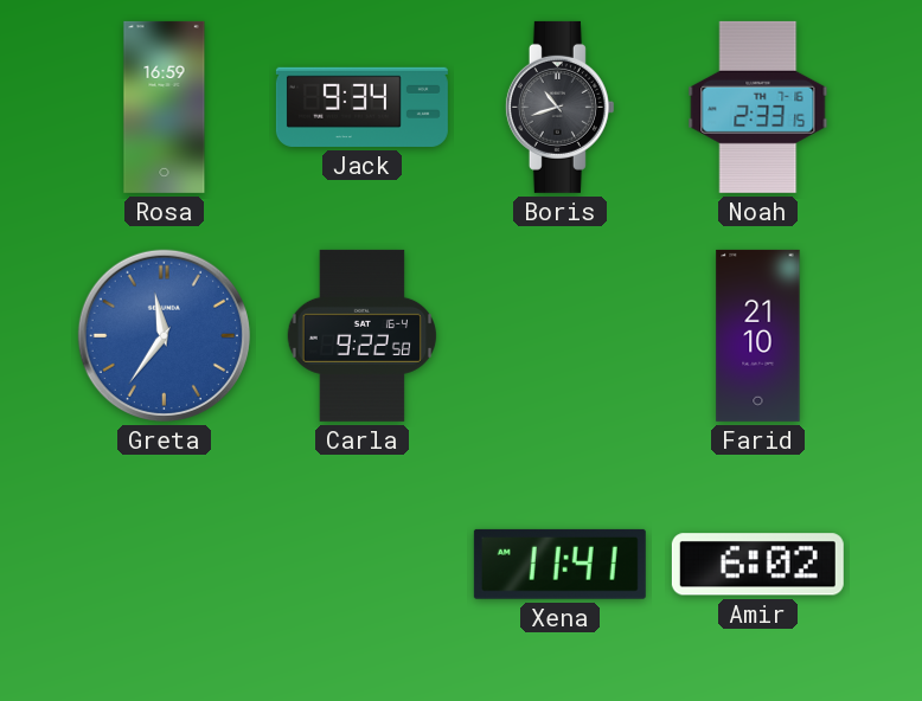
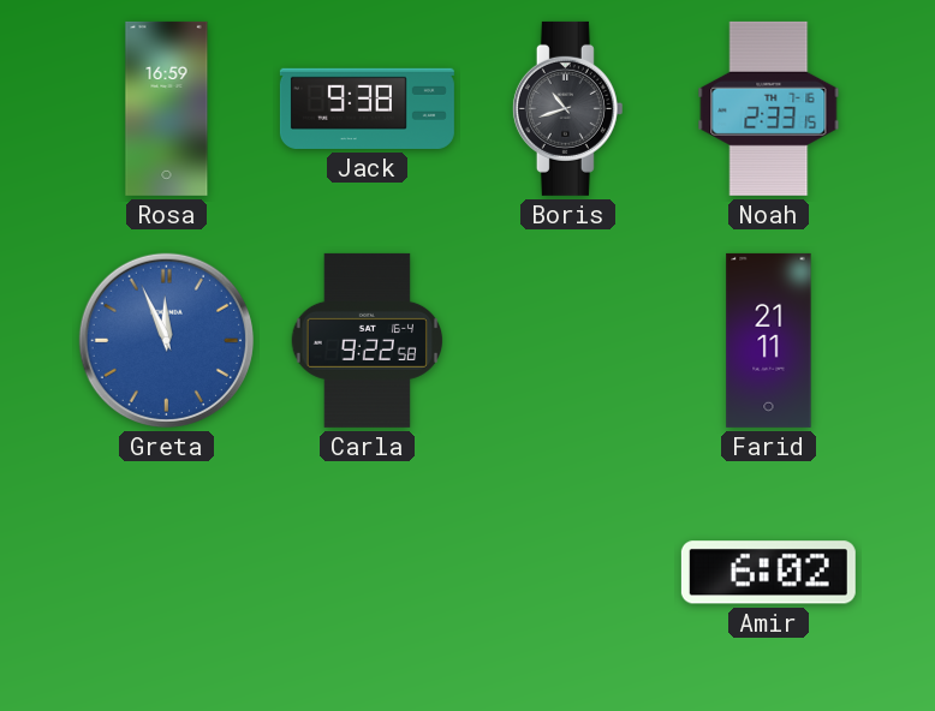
Jack: 9:34 -> 9:38
Greta: 11:36 -> 11:56
Farid: 21:10 -> 21:11
Xena: 11:41 -> none
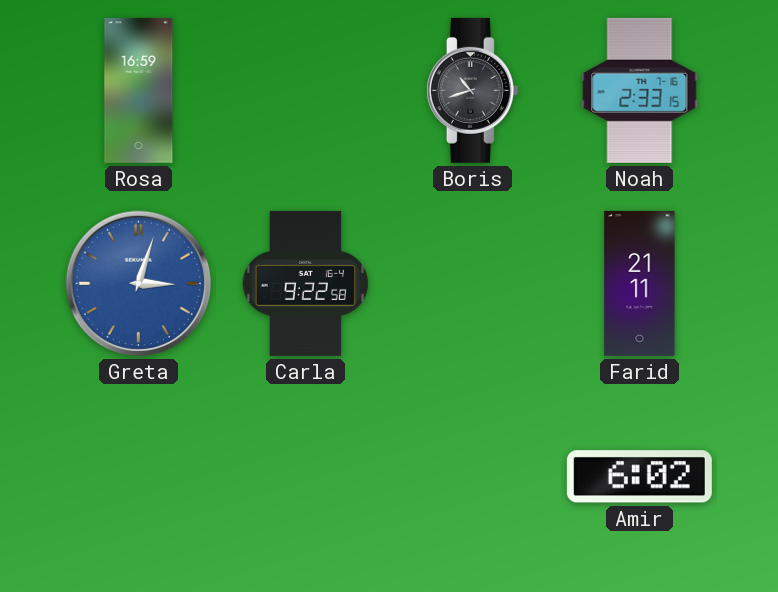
Jack: 9:38 -> none
Greta: 11:56 -> 3:03
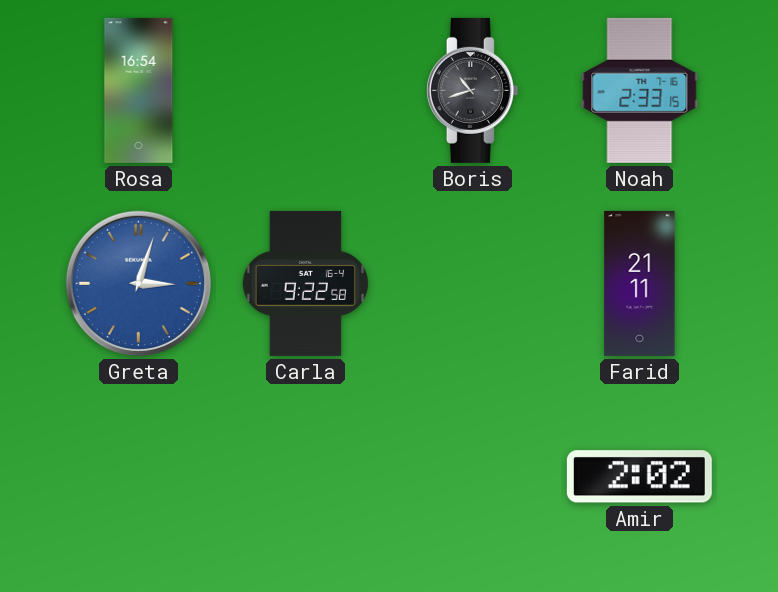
Rosa: 16:59 -> 16:54
Amir: 6:02 -> 2:02
